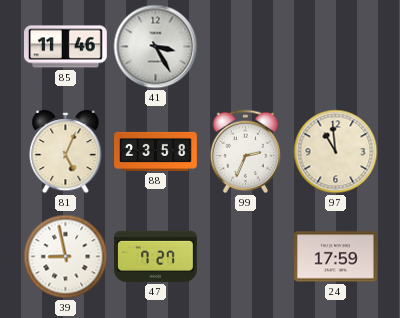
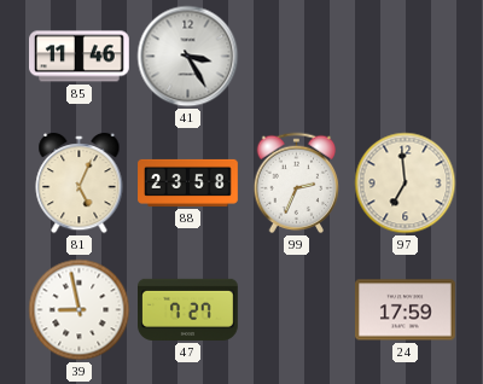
97: 10:59 -> 6:59
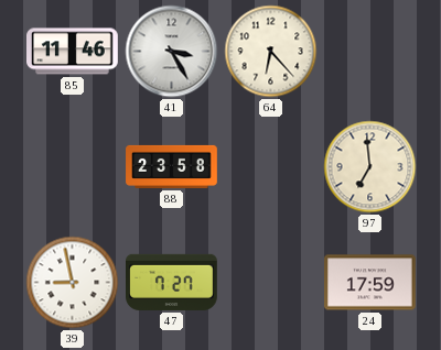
64: none -> 6:23
81: 5:04 -> none
99: 2:34 -> none
